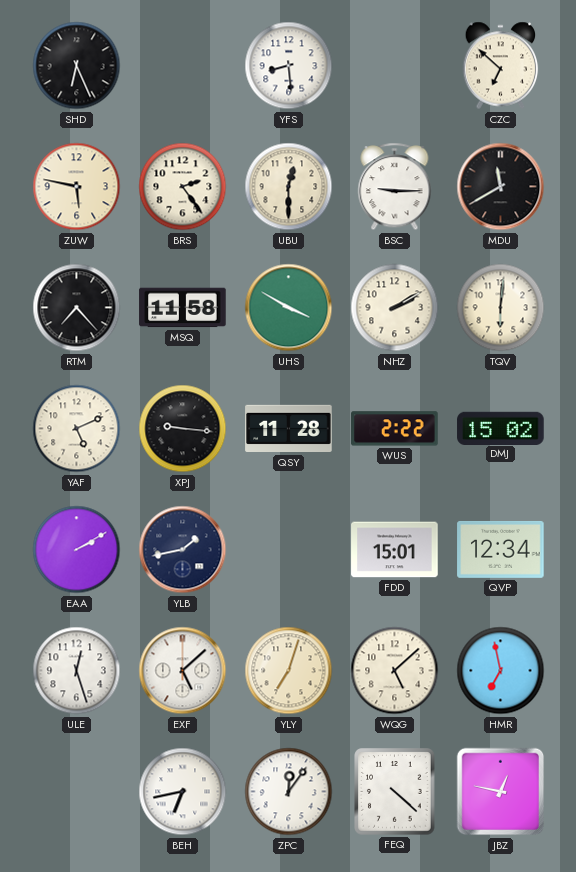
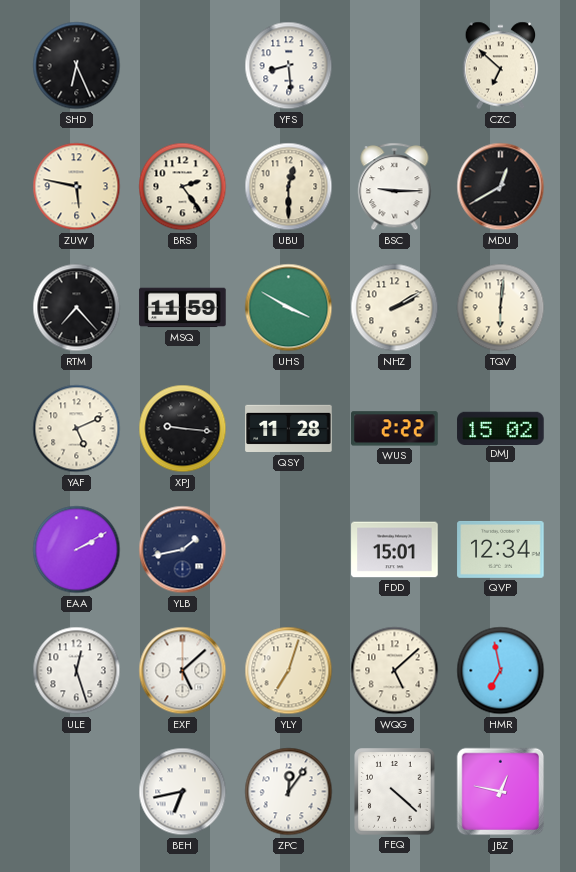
MDU: 11:40 -> 12:40
MSQ: 11:58 -> 11:59
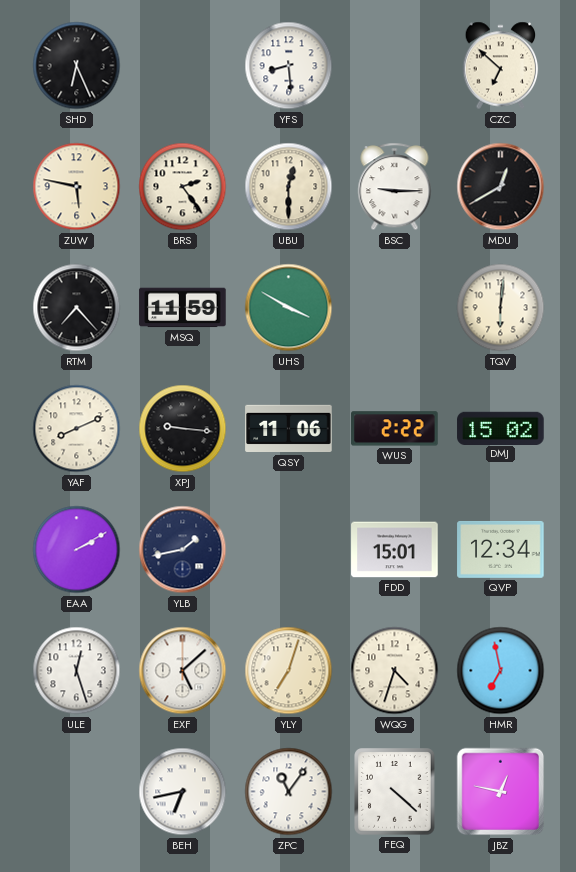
NHZ: 2:10 -> none
YAF: 5:11 -> 8:11
QSY: 11:28 -> 11:06
WQG: 5:08 -> 4:33
ZPC: 12:06 -> 11:06
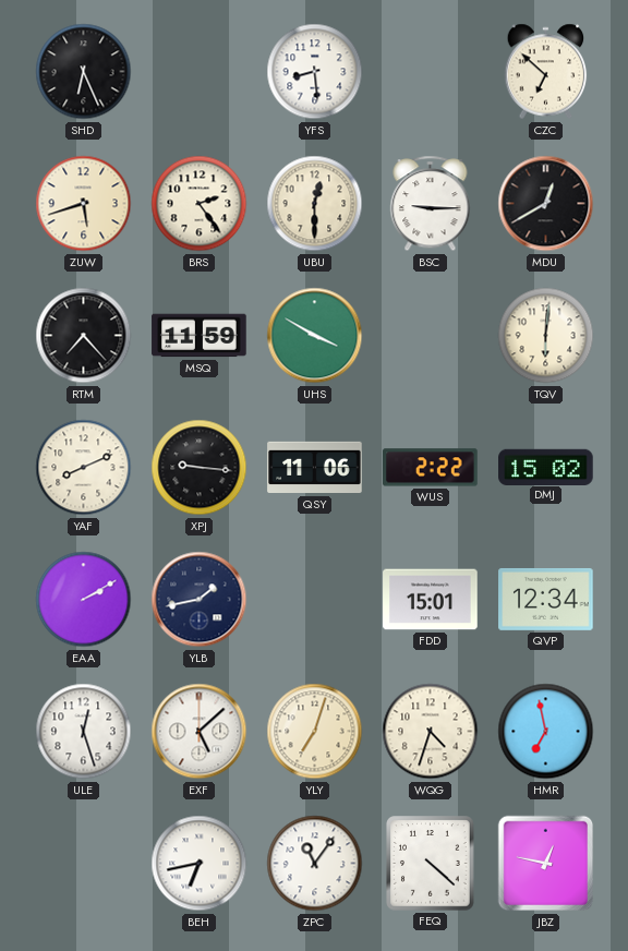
ZUW: 5:47 -> 5:42
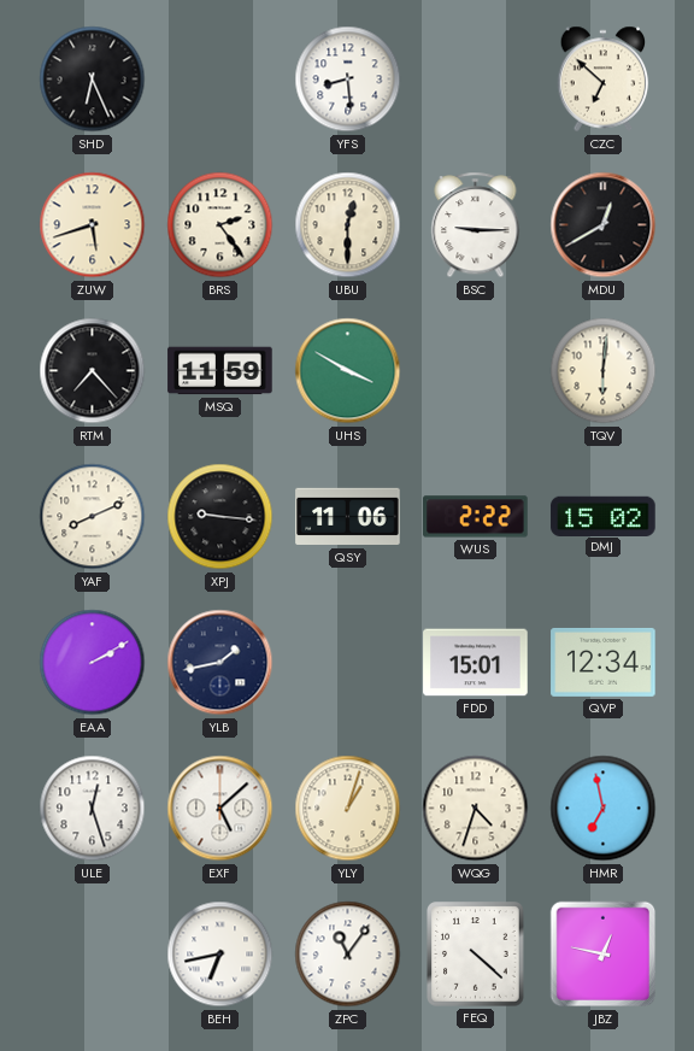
YLY: 7:03 -> 1:03
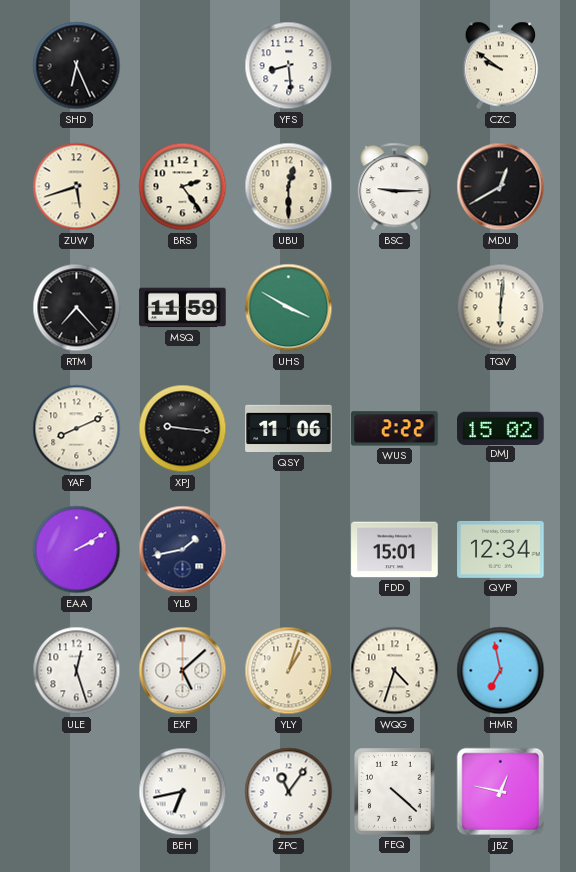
CZC: 6:52 -> 9:51
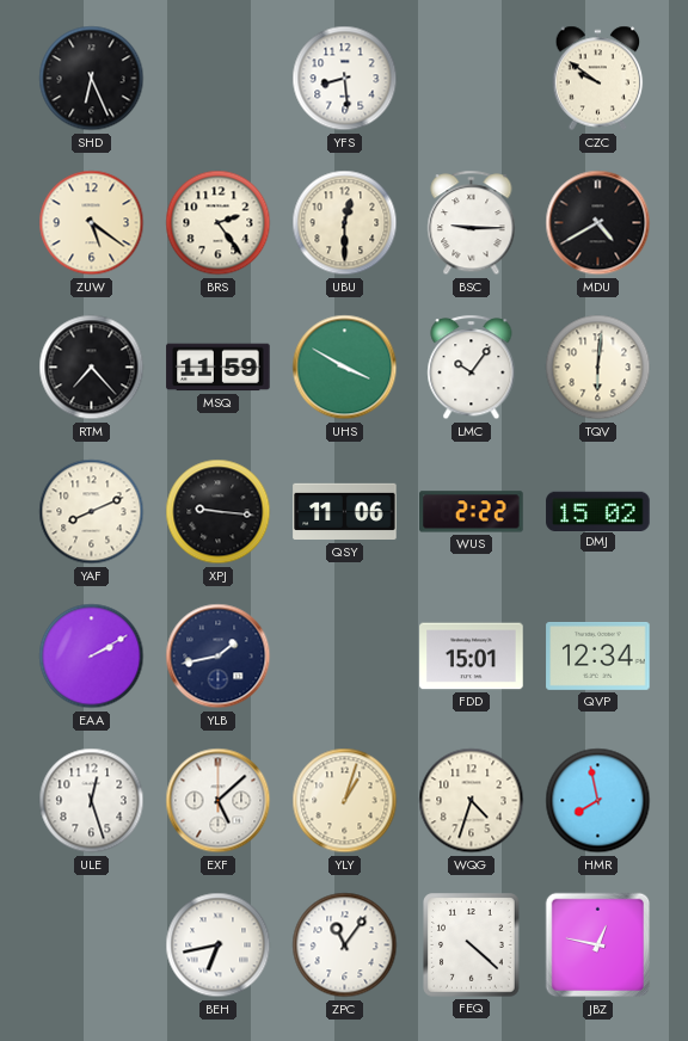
ZUW: 5:42 -> 5:21
MDU: 12:40 -> 4:40
LMC: none -> 10:06
HMR: 6:58 -> 7:58
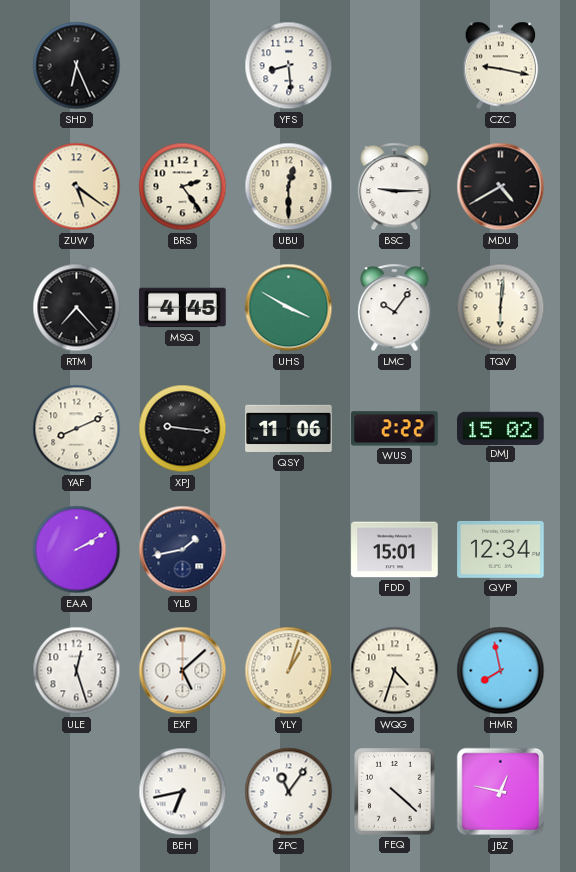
CZC: 9:51 -> 9:17
MSQ: 11:59 -> 4:45
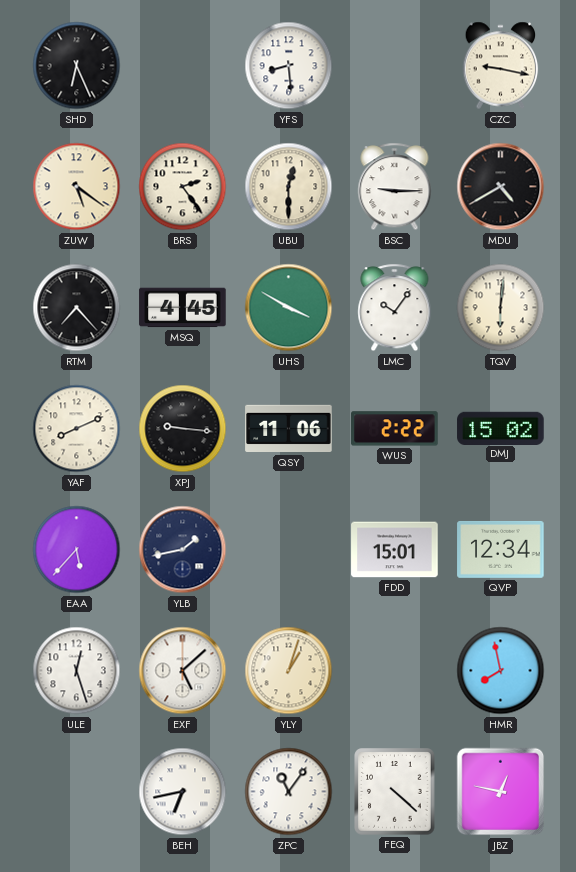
EAA: 2:10 -> 5:37
WQG: 4:33 -> none
